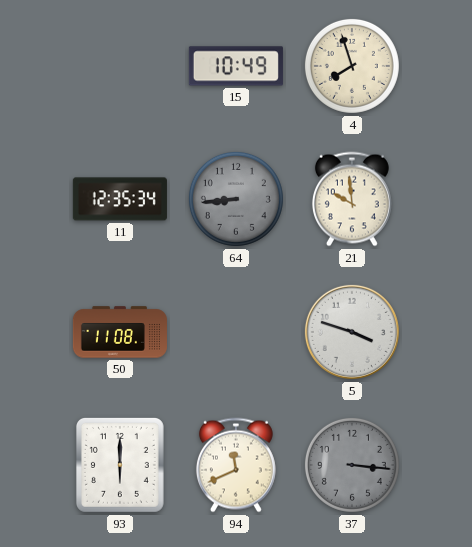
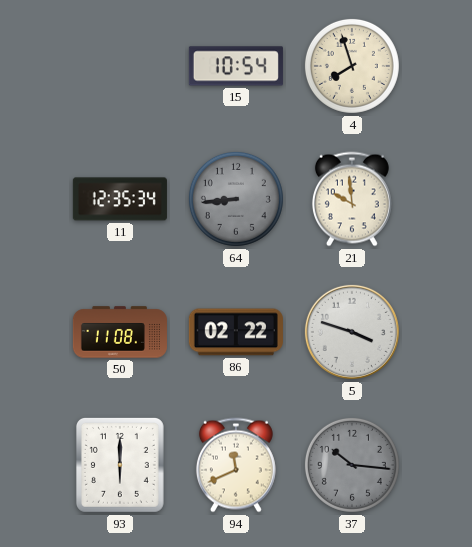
15: 10:49 -> 10:54
86: none -> 02:22
37: 3:16 -> 10:16
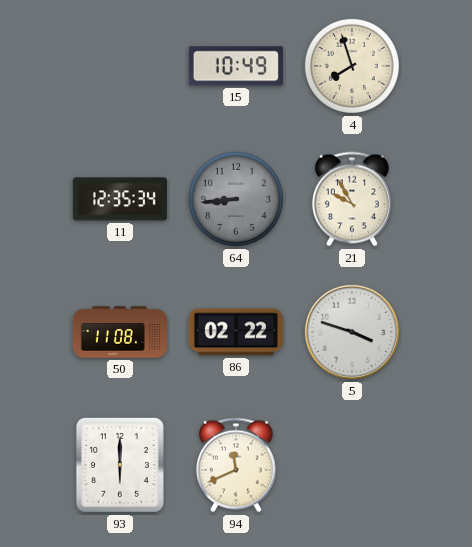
15: 10:54 -> 10:49
21: 9:59 -> 9:55
37: 10:16 -> none
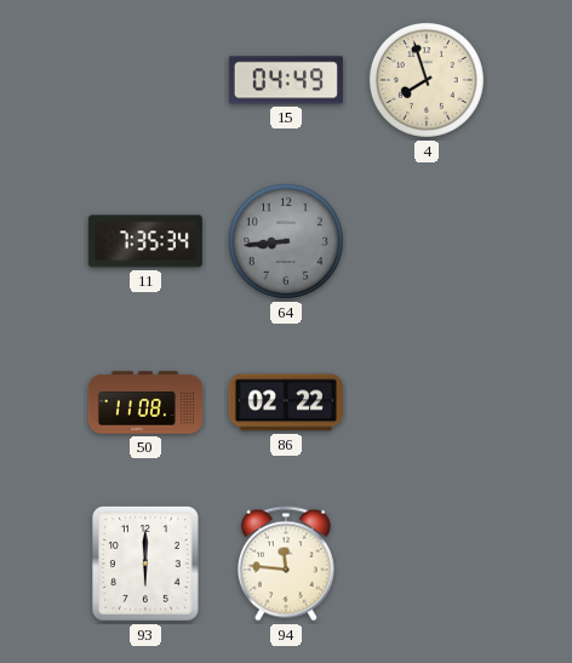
15: 10:49 -> 04:49
11: 12:35 -> 7:35
21: 9:55 -> none
5: 3:48 -> none
94: 11:41 -> 11:46
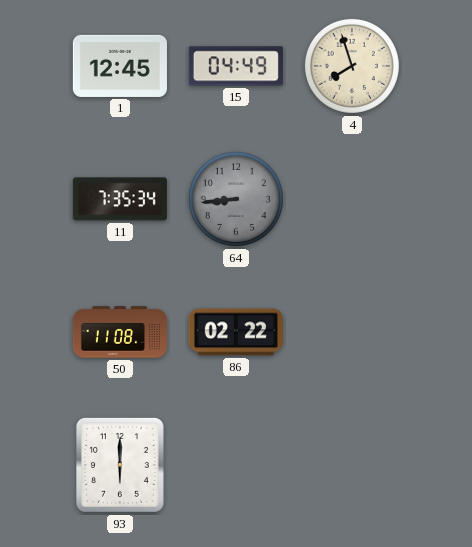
1: none -> 12:45
94: 11:46 -> none
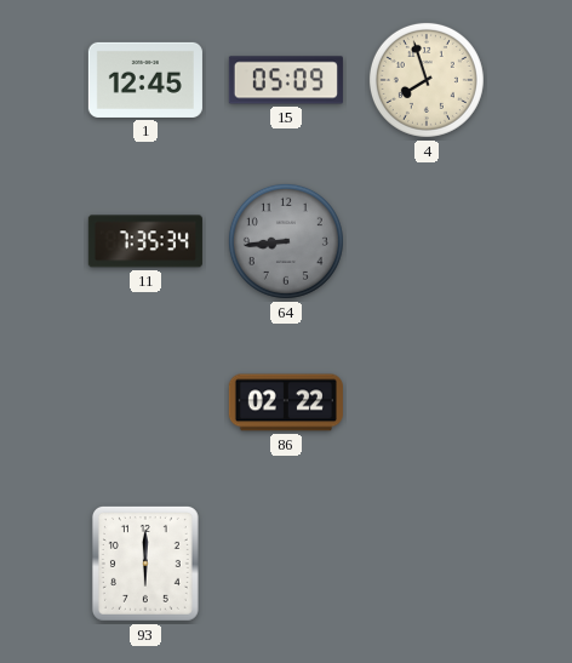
15: 04:49 -> 05:09
50: 11:08 -> none
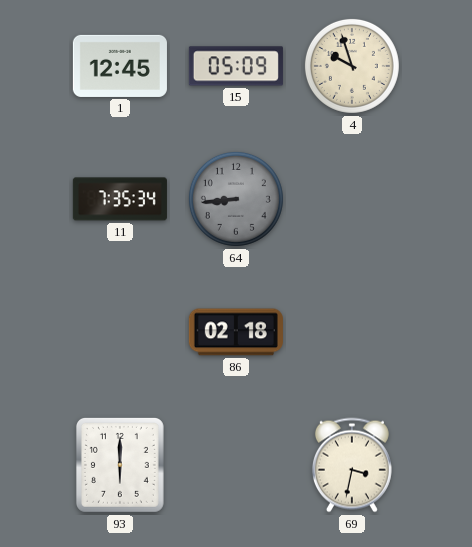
4: 7:57 -> 9:57
86: 02:22 -> 02:18
69: none -> 3:32
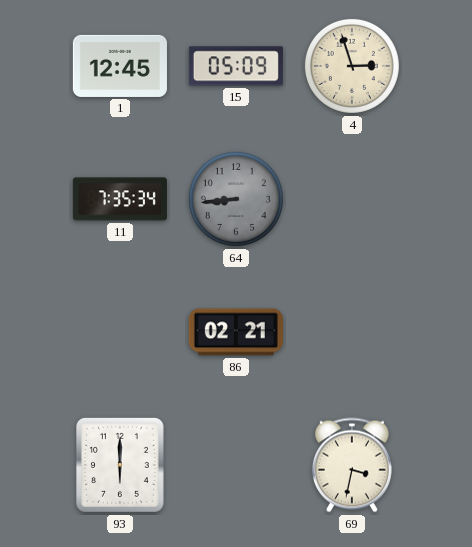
4: 9:57 -> 2:57
86: 02:18 -> 02:21
